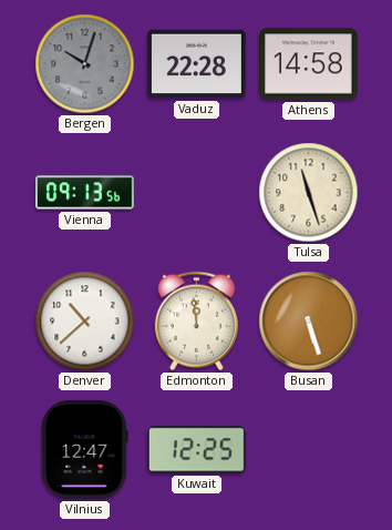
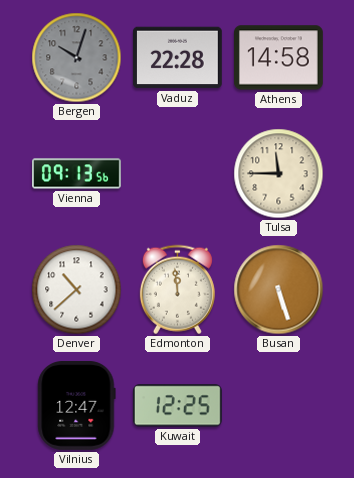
Tulsa: 11:27 -> 11:45
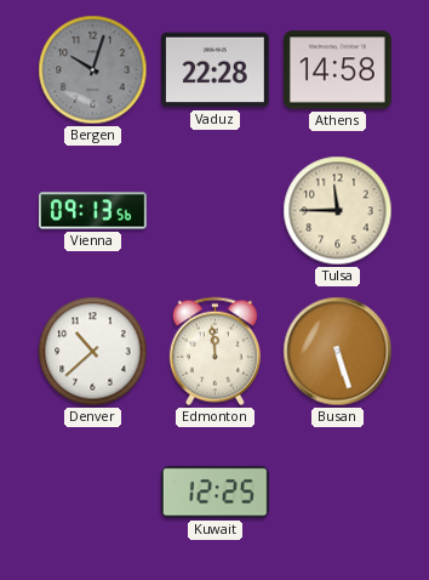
Vilnius: 12:47 -> none
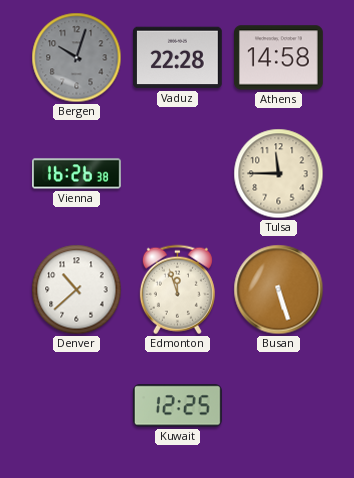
Vienna: 09:13 -> 16:26
Edmonton: 11:59 -> 11:57
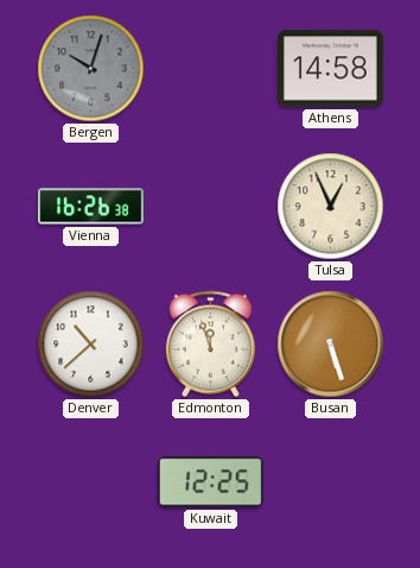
Vaduz: 22:28 -> none
Tulsa: 11:45 -> 12:56
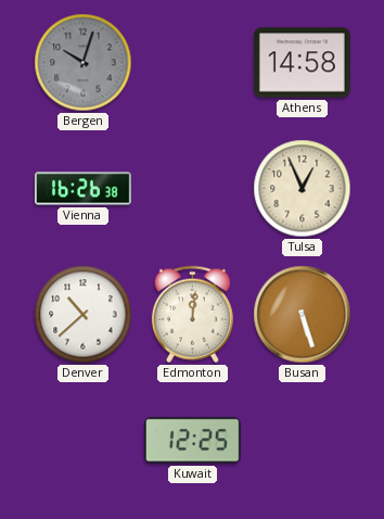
Edmonton: 11:57 -> 12:01
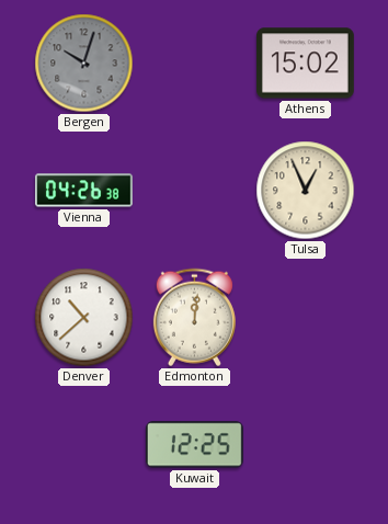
Athens: 14:58 -> 15:02
Vienna: 16:26 -> 04:26
Busan: 5:27 -> none
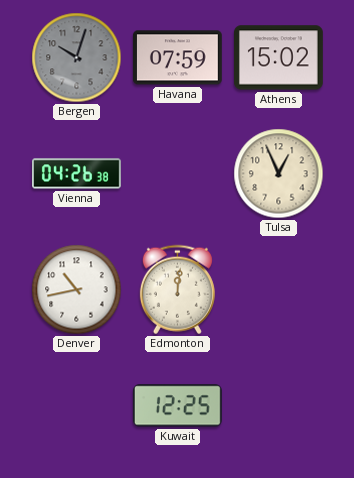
Havana: none -> 07:59
Denver: 10:38 -> 10:43
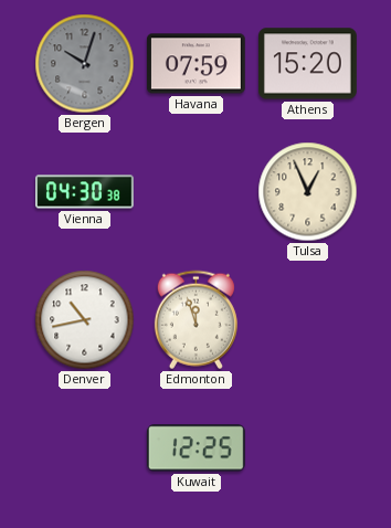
Athens: 15:02 -> 15:20
Vienna: 04:26 -> 04:30
Edmonton: 12:01 -> 11:57
